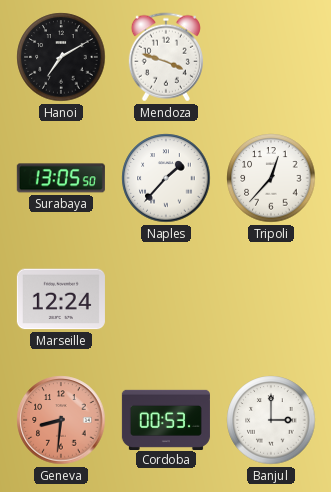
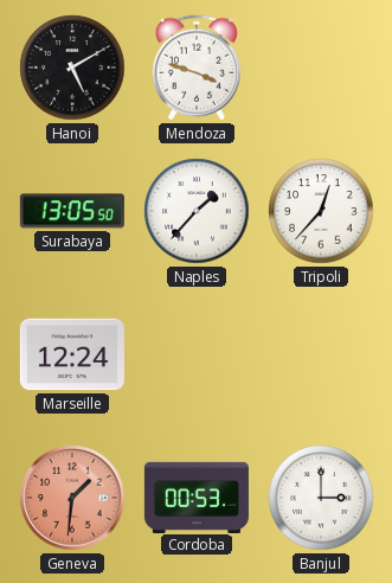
Hanoi: 7:10 -> 5:10
Geneva: 8:31 -> 1:31
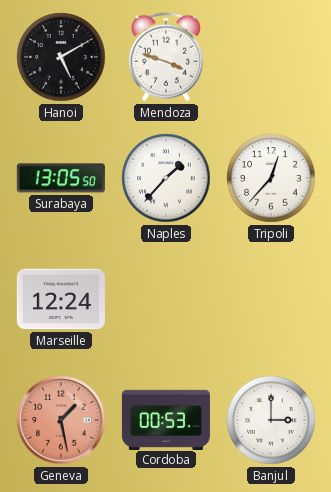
Geneva: 1:31 -> 1:28
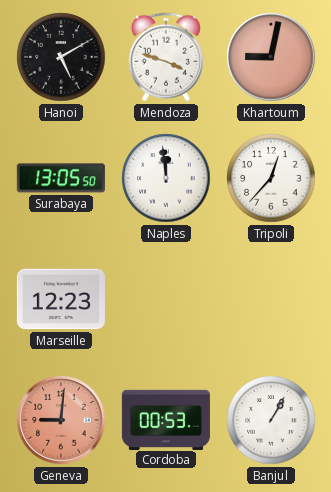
Khartoum: none -> 9:02
Naples: 1:37 -> 11:59
Marseille: 12:24 -> 12:23
Geneva: 1:28 -> 9:01
Banjul: 3:00 -> 1:05
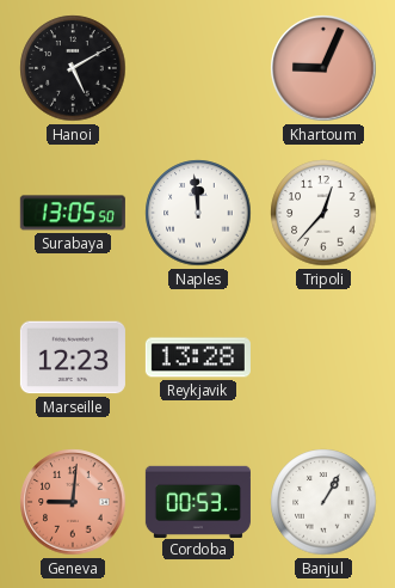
Mendoza: 3:48 -> none
Khartoum: 9:02 -> 9:04
Reykjavik: none -> 13:28
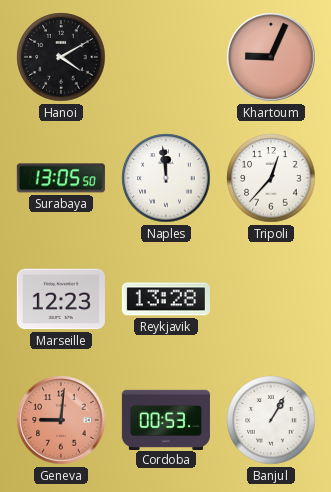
Hanoi: 5:10 -> 4:10
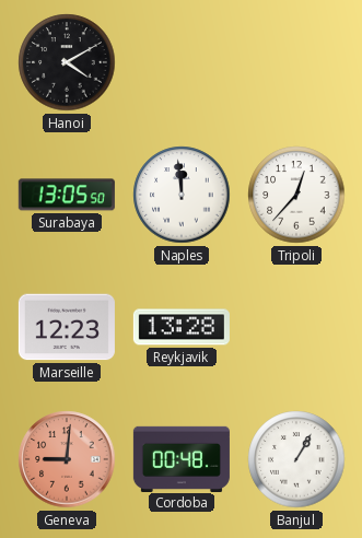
Khartoum: 9:04 -> none
Cordoba: 00:53 -> 00:48
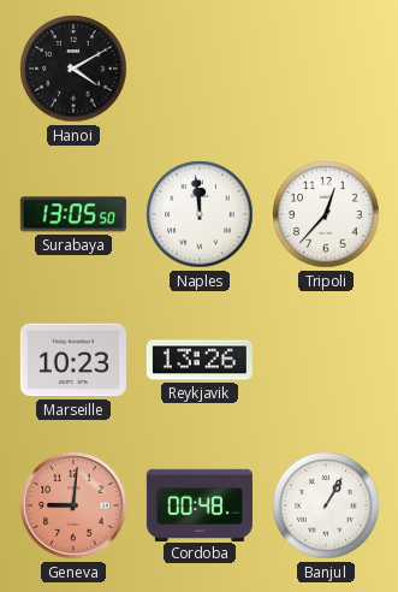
Marseille: 12:23 -> 10:23
Reykjavik: 13:28 -> 13:26
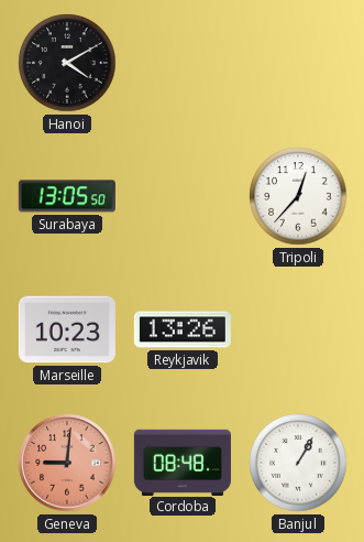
Naples: 11:59 -> none
Cordoba: 00:48 -> 08:48
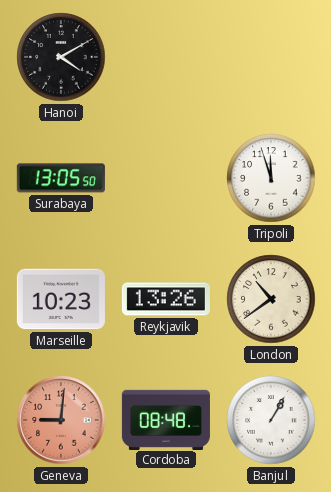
Tripoli: 12:37 -> 11:57
London: none -> 10:39
